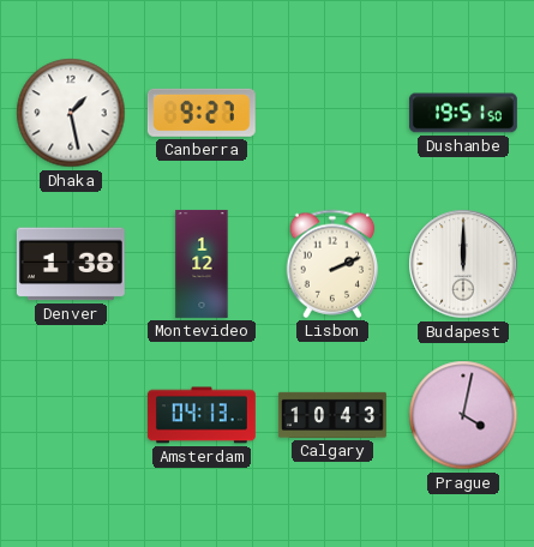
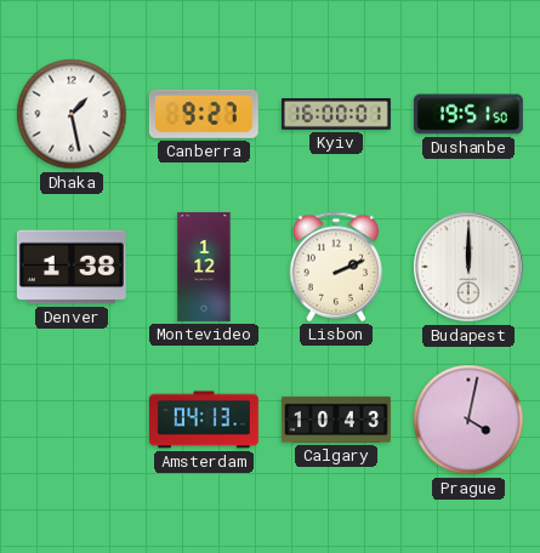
Kyiv: none -> 16:00
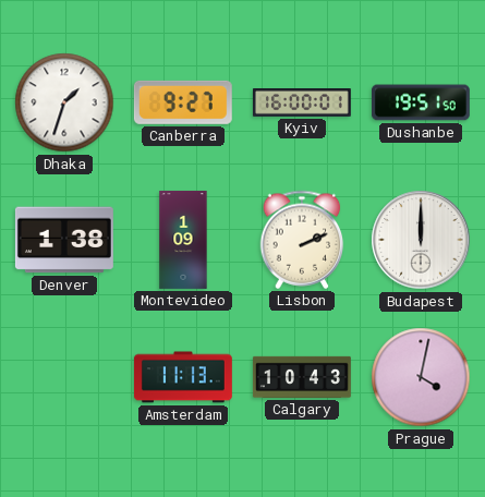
Dhaka: 1:28 -> 1:33
Montevideo: 1:12 -> 1:09
Amsterdam: 04:13 -> 11:13
